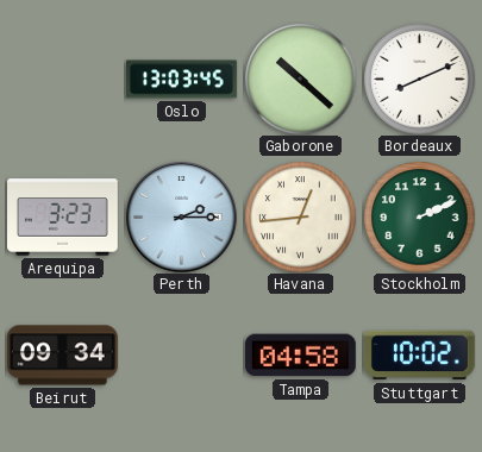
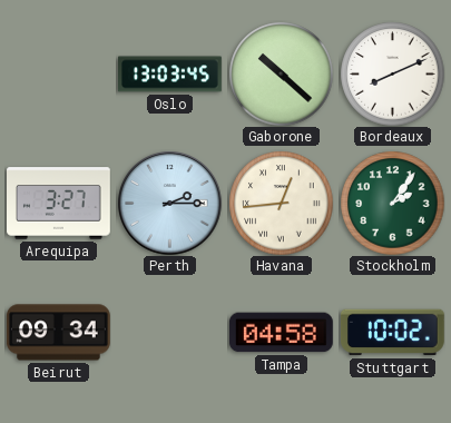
Arequipa: 3:23 -> 3:27
Stockholm: 2:11 -> 2:06
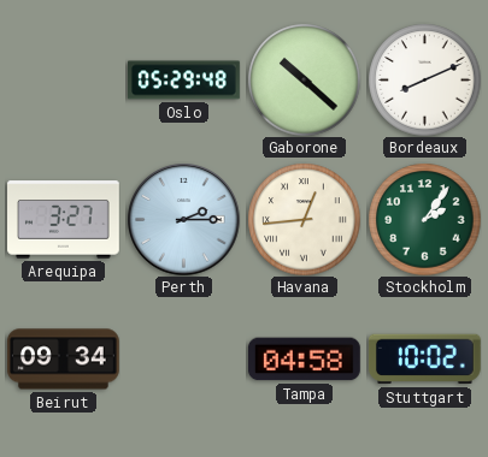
Oslo: 13:03 -> 05:29
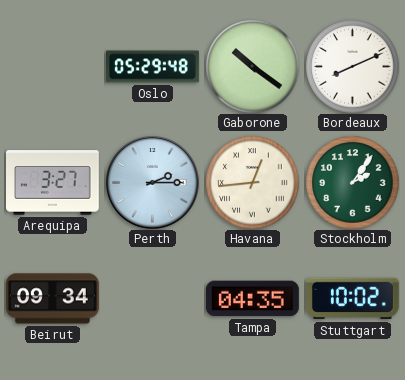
Gaborone: 10:22 -> 10:21
Tampa: 04:58 -> 04:35
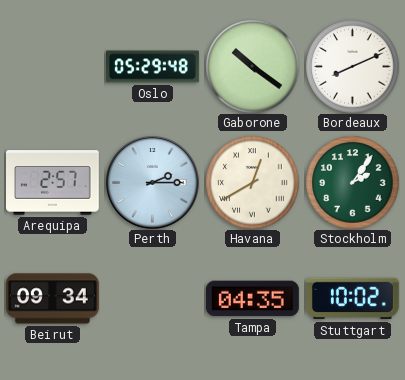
Arequipa: 3:27 -> 2:57
Havana: 12:44 -> 12:40
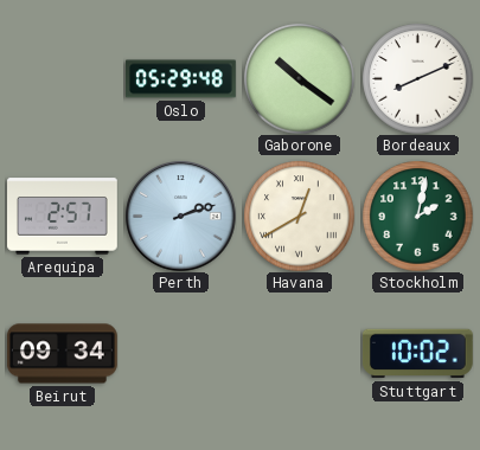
Perth: 2:15 -> 2:12
Stockholm: 2:06 -> 2:02
Tampa: 04:35 -> none
